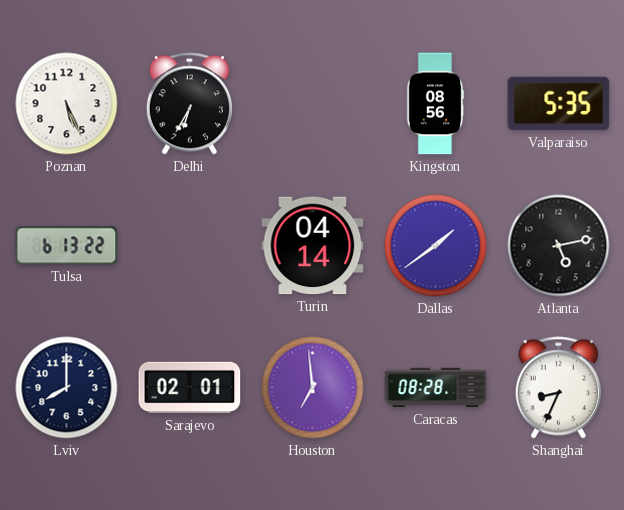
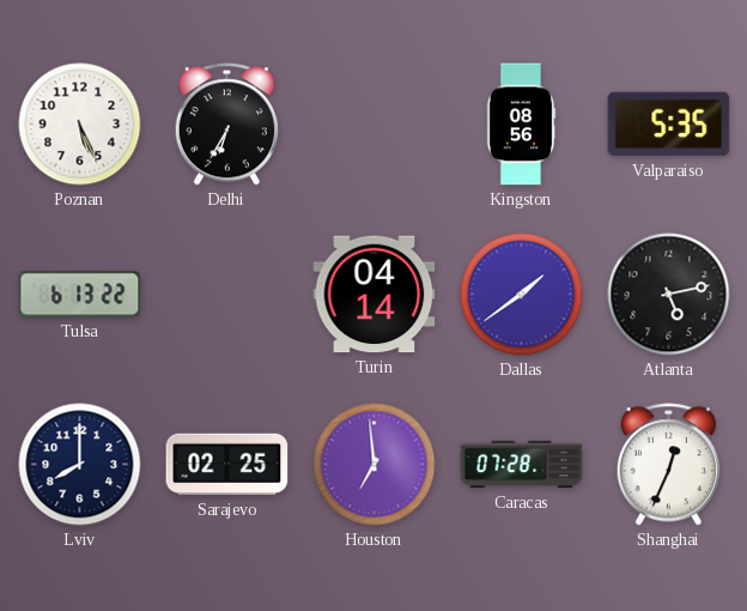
Sarajevo: 02:01 -> 02:25
Caracas: 08:28 -> 07:28
Shanghai: 8:34 -> 12:34
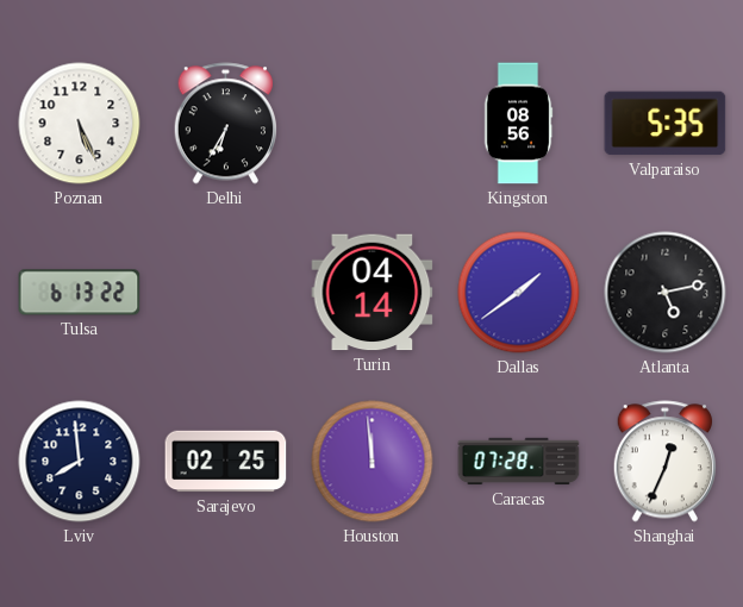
Lviv: 8:00 -> 7:59
Houston: 6:59 -> 11:59
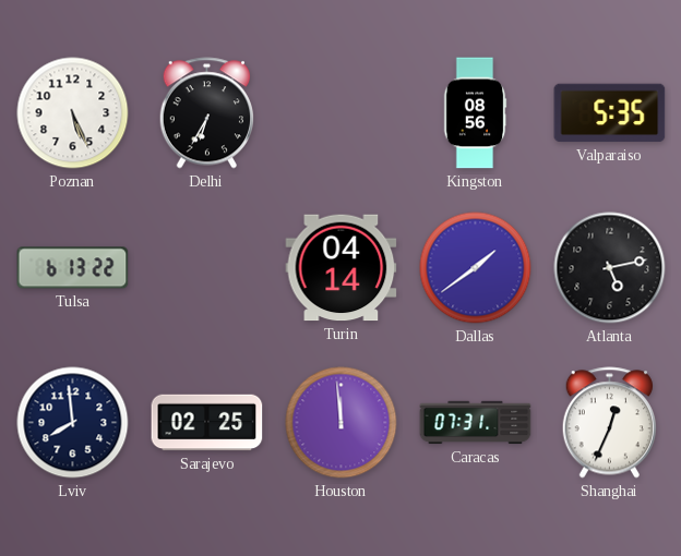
Caracas: 07:28 -> 07:31
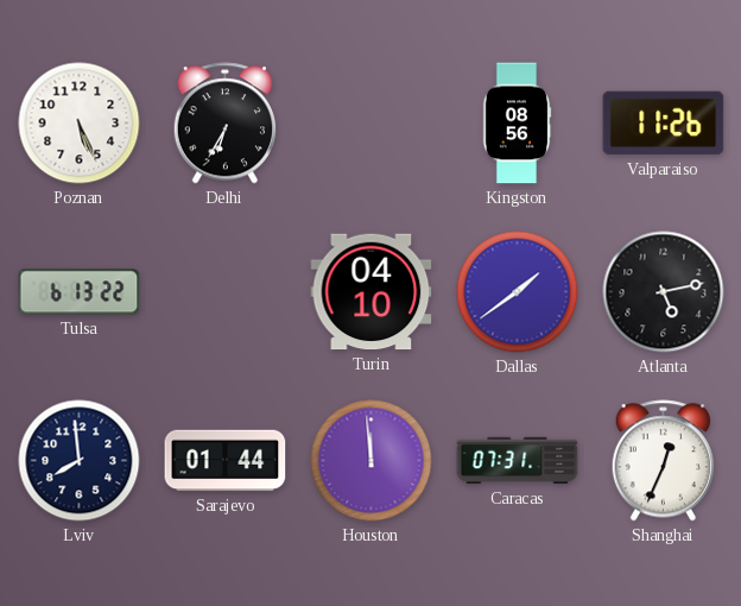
Valparaiso: 5:35 -> 11:26
Turin: 04:14 -> 04:10
Sarajevo: 02:25 -> 01:44
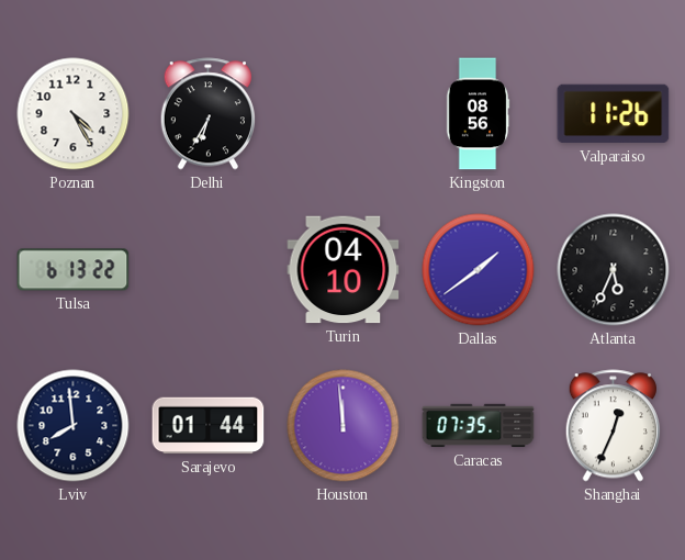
Poznan: 5:26 -> 4:25
Atlanta: 5:13 -> 5:34
Caracas: 07:31 -> 07:35
